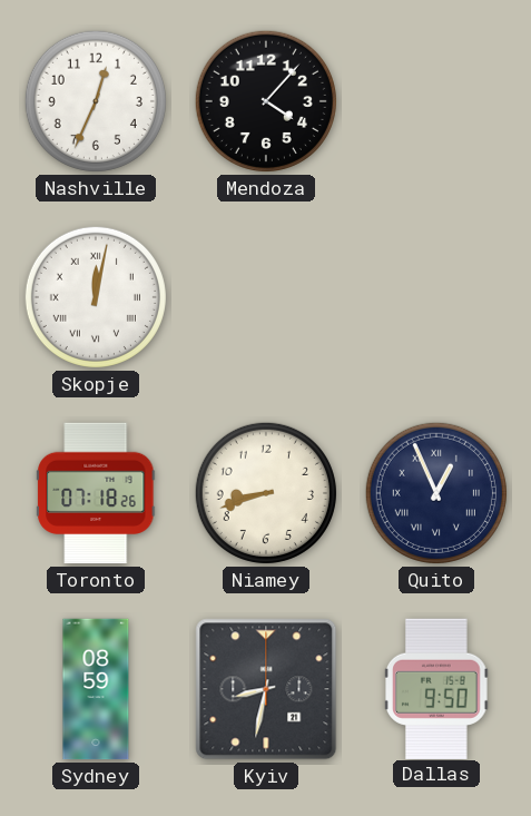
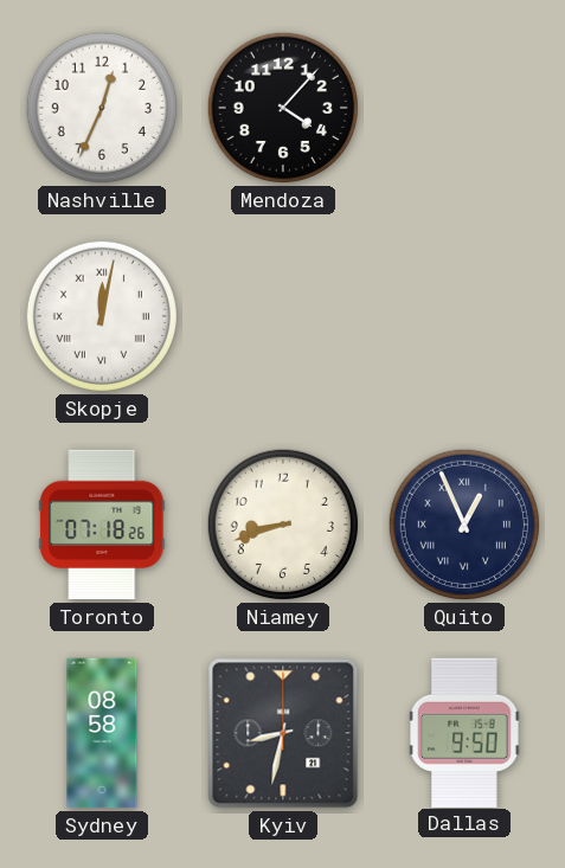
Sydney: 08:59 -> 08:58
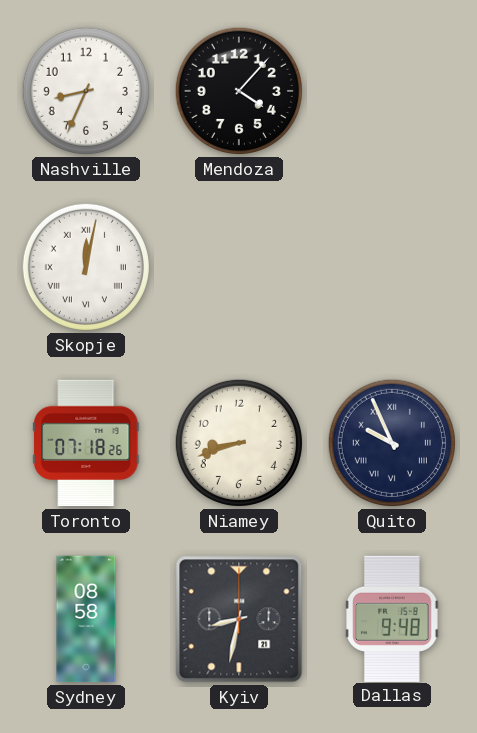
Nashville: 12:34 -> 8:34
Quito: 12:56 -> 9:56
Dallas: 9:50 -> 9:48
